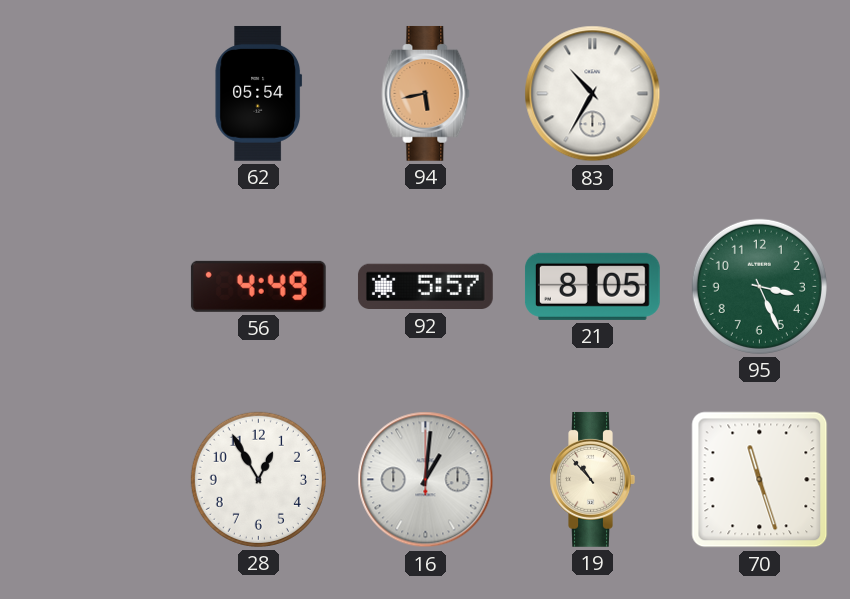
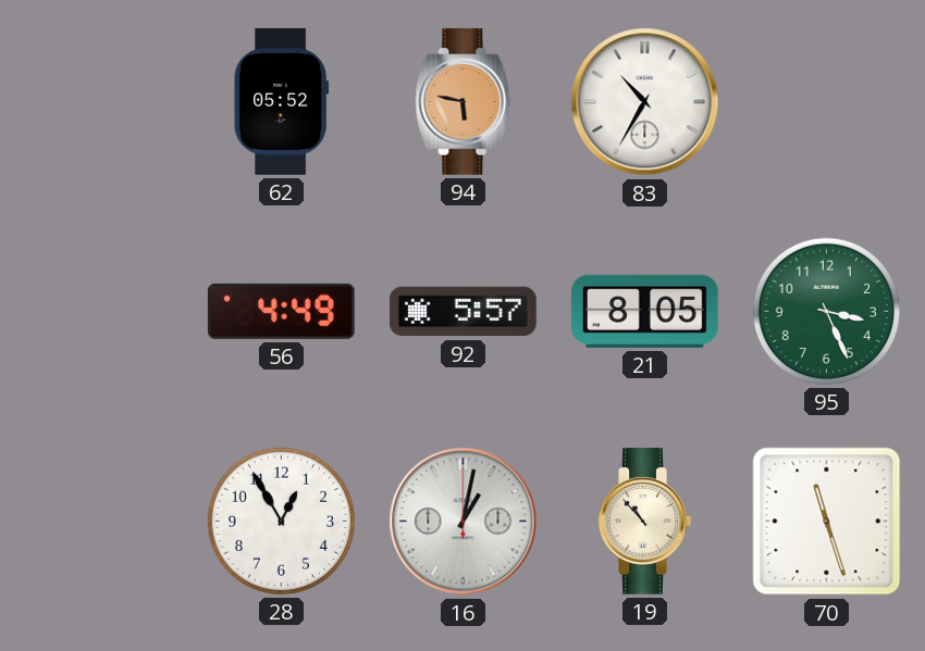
62: 05:54 -> 05:52
94: 5:43 -> 5:47
16: 1:01 -> 1:02
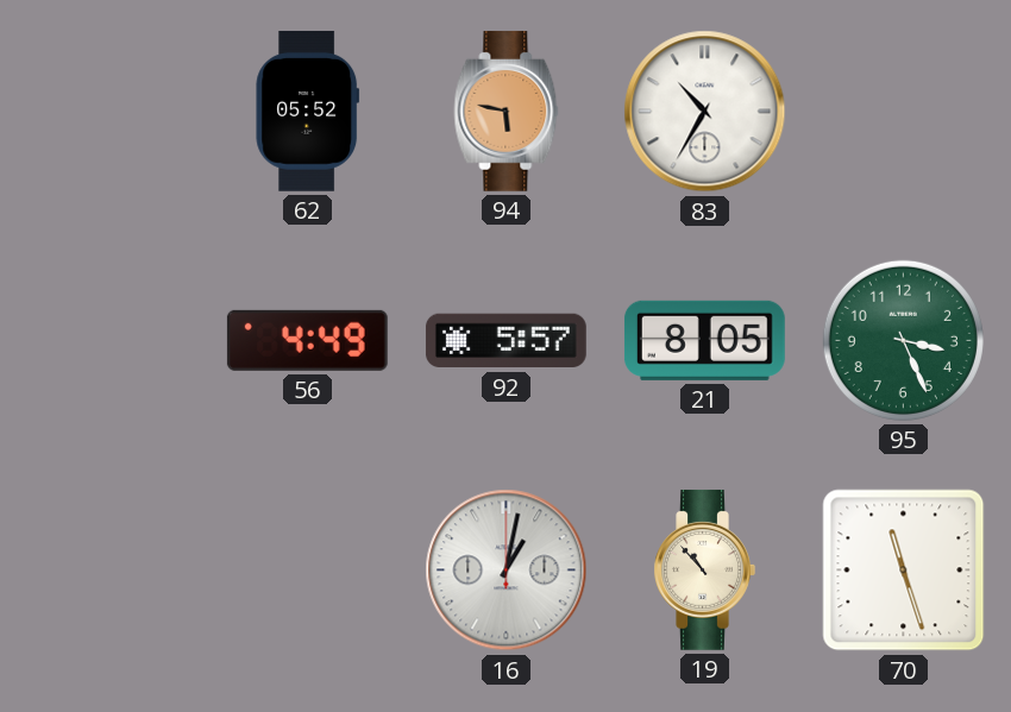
28: 12:55 -> none
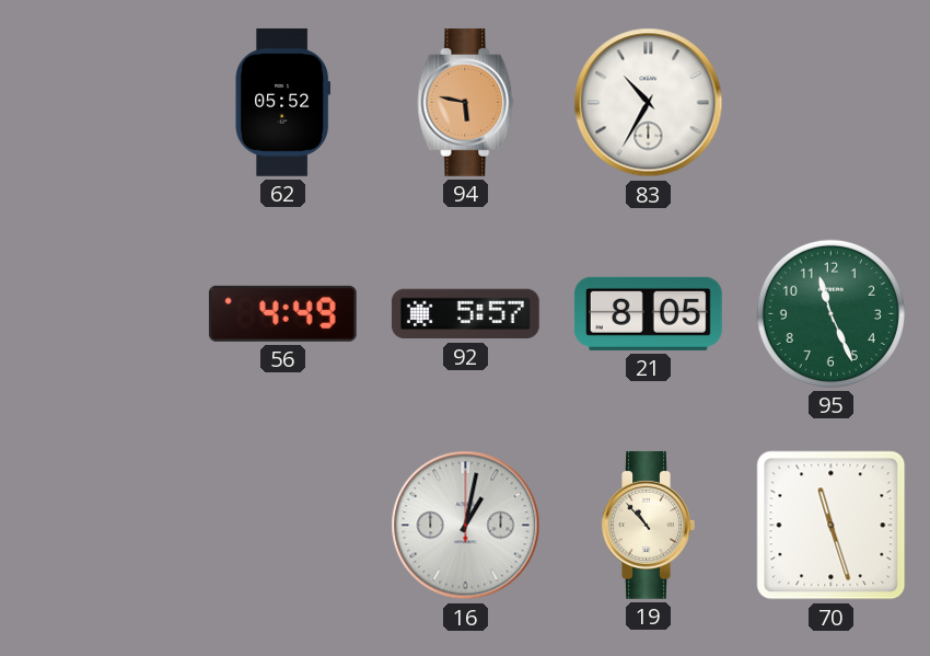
95: 3:26 -> 11:26
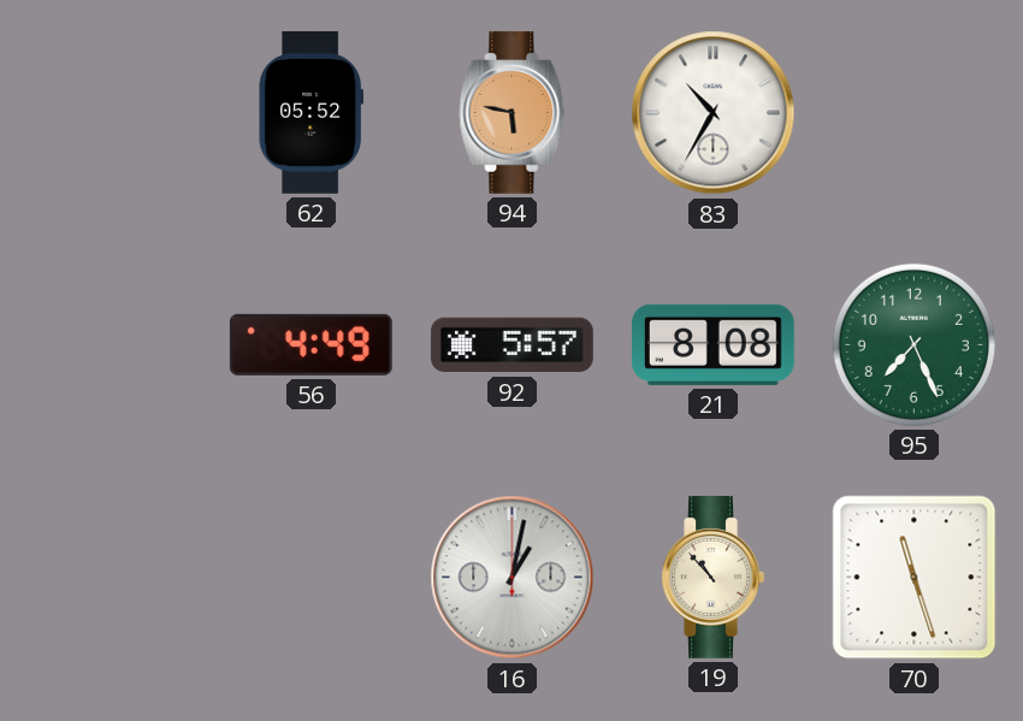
21: 8:05 -> 8:08
95: 11:26 -> 7:26
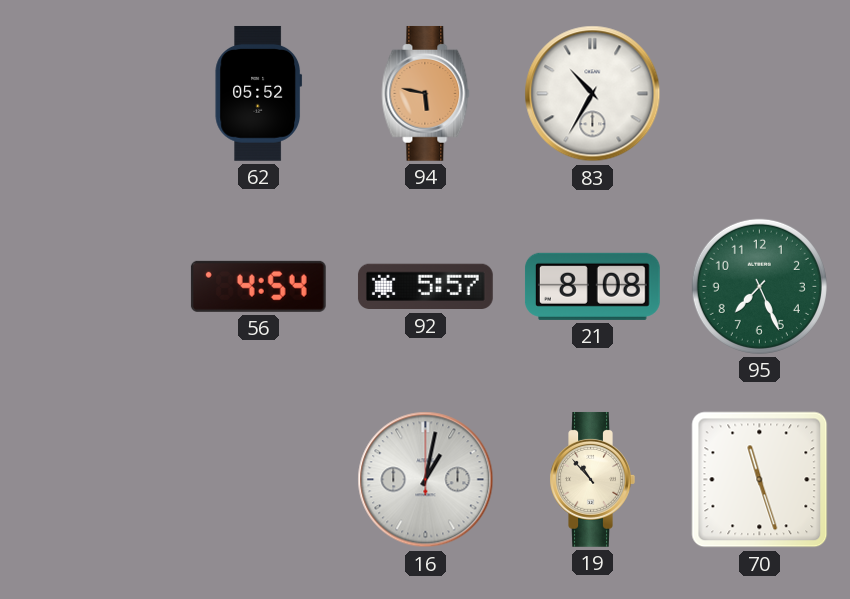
56: 4:49 -> 4:54
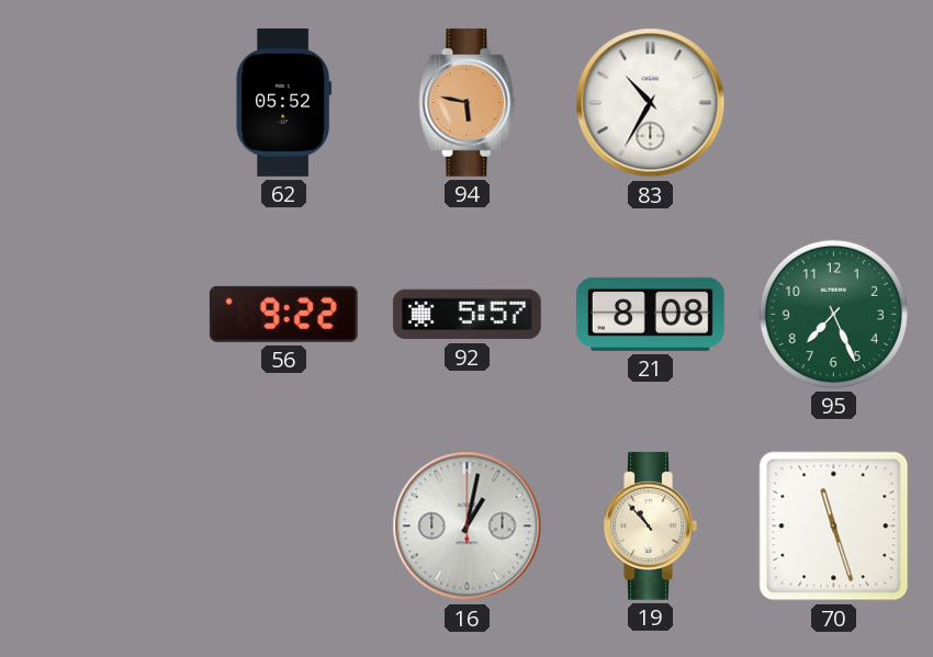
56: 4:54 -> 9:22
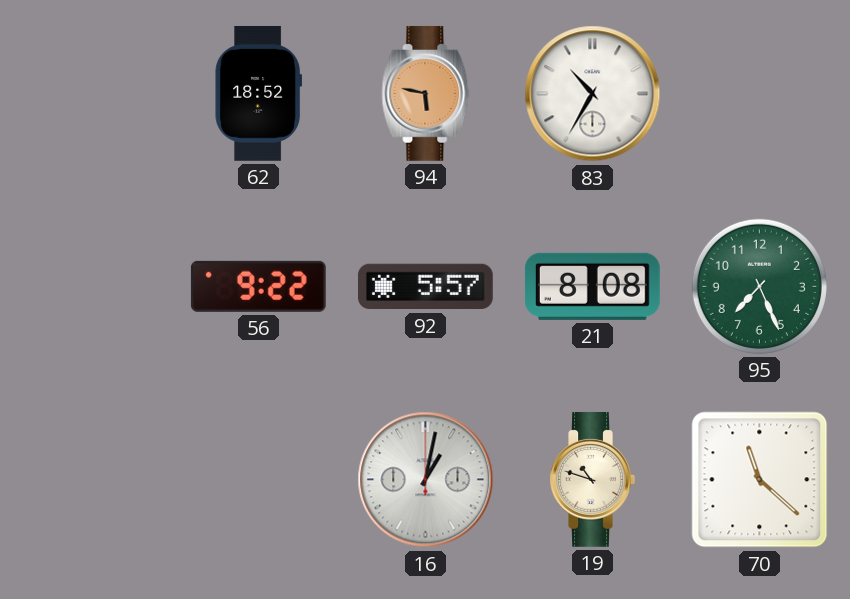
62: 05:52 -> 18:52
19: 10:53 -> 10:48
70: 11:27 -> 11:22
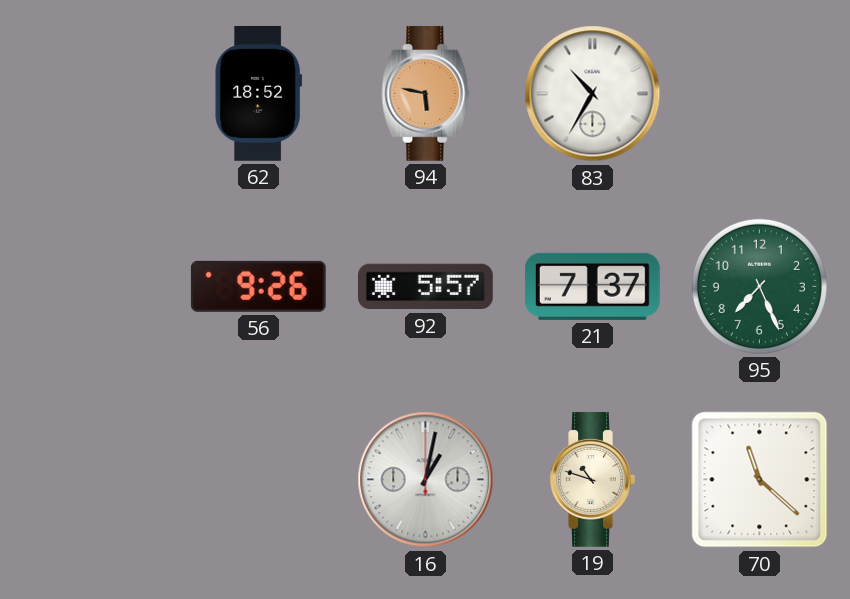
56: 9:22 -> 9:26
21: 8:08 -> 7:37
